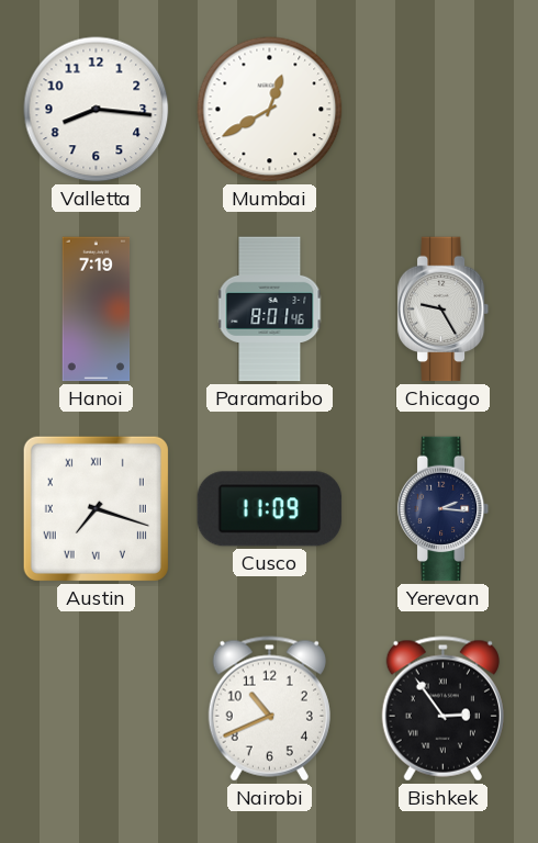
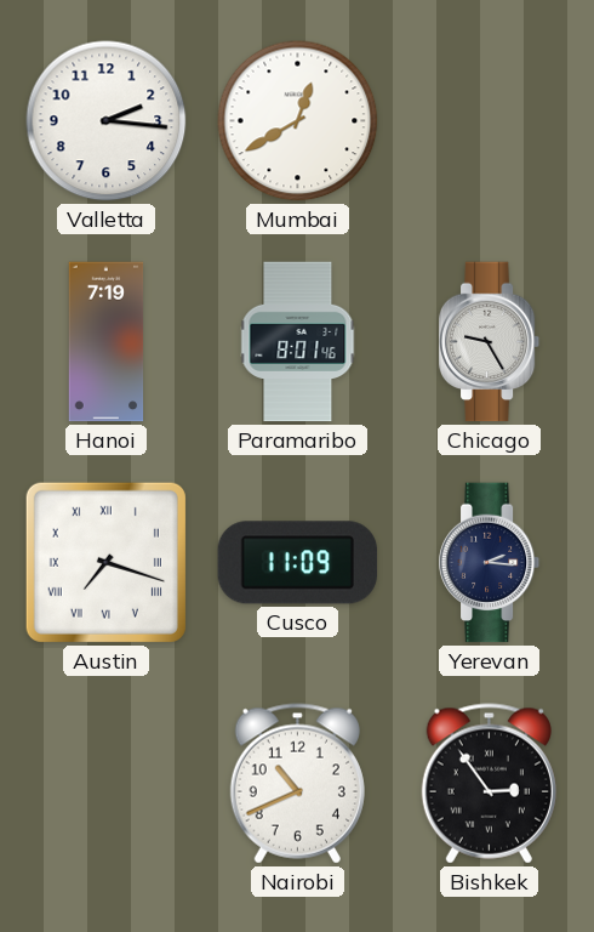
Valletta: 8:16 -> 2:16
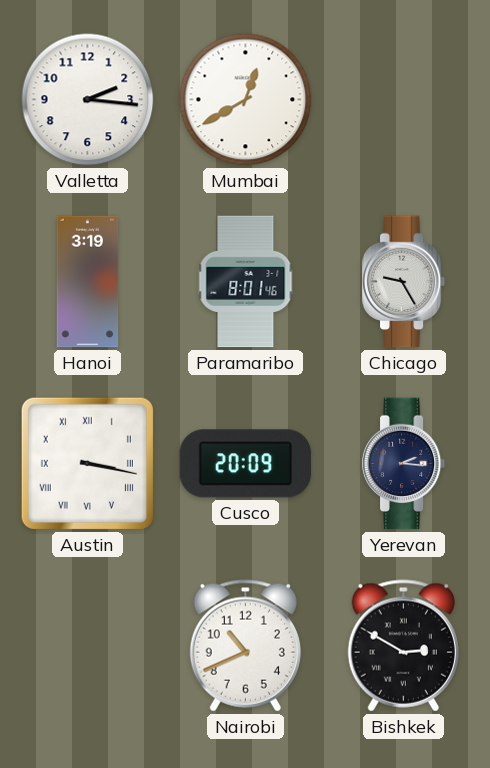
Hanoi: 7:19 -> 3:19
Austin: 7:18 -> 3:17
Cusco: 11:09 -> 20:09
Bishkek: 2:54 -> 2:50
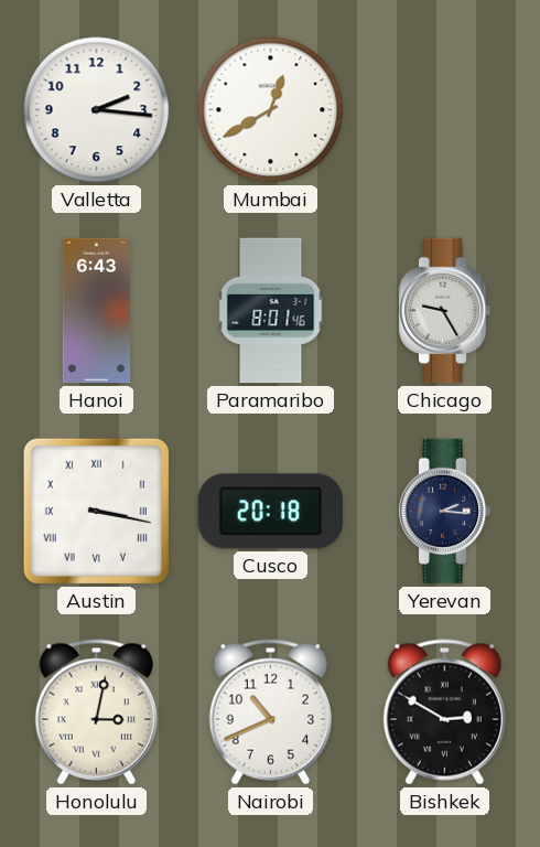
Hanoi: 3:19 -> 6:43
Cusco: 20:09 -> 20:18
Honolulu: none -> 3:02
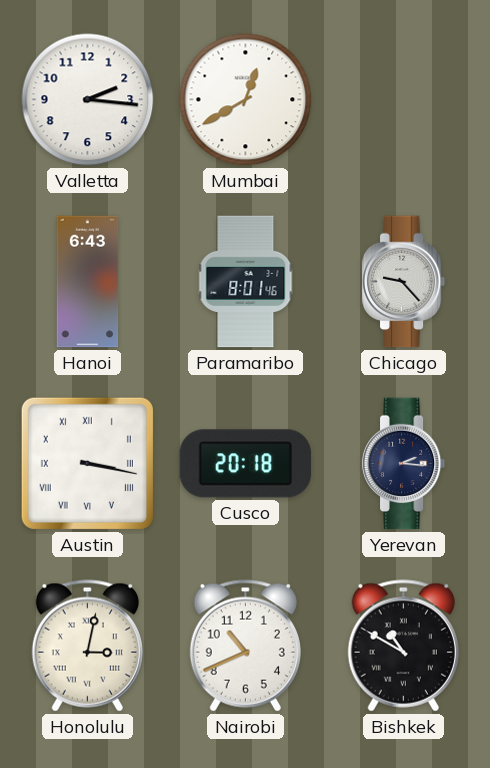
Chicago: 9:25 -> 9:23
Bishkek: 2:50 -> 10:50
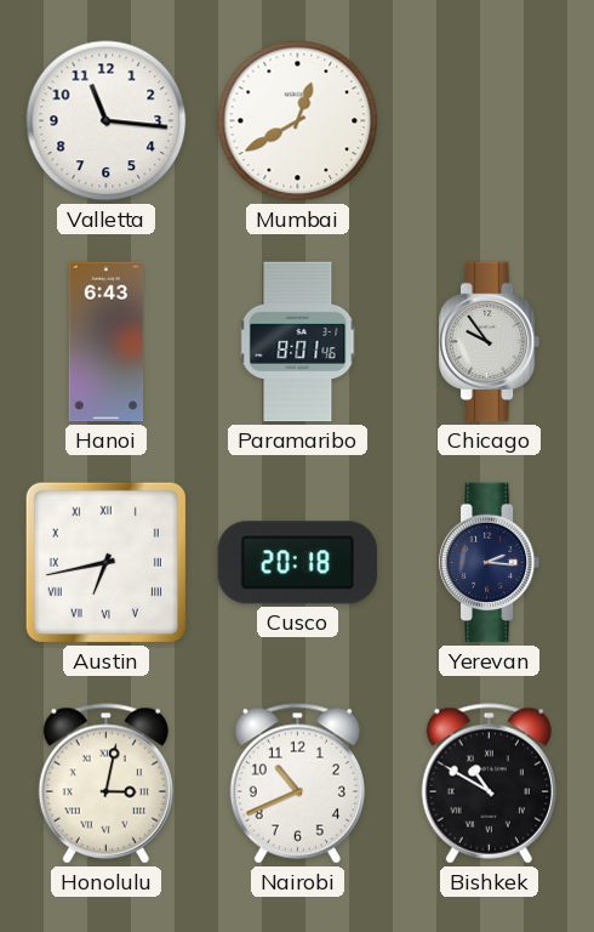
Valletta: 2:16 -> 11:16
Chicago: 9:23 -> 9:54
Austin: 3:17 -> 6:43
